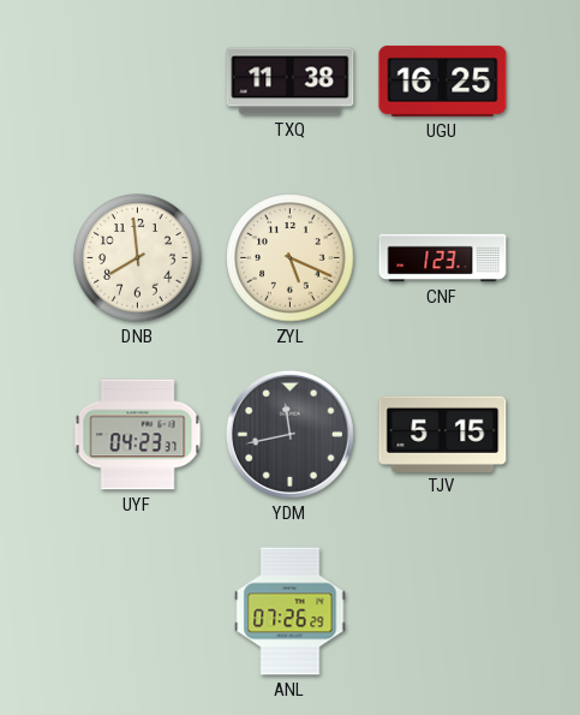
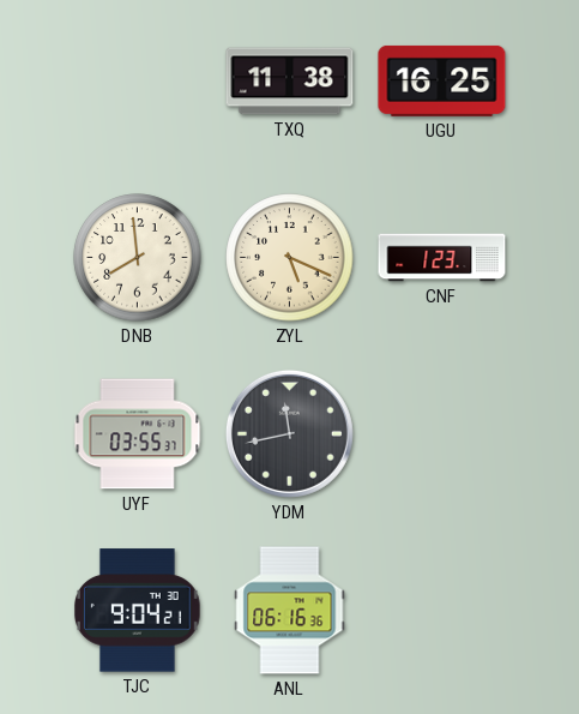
UYF: 04:23 -> 03:55
TJV: 5:15 -> none
TJC: none -> 9:04
ANL: 07:26 -> 06:16
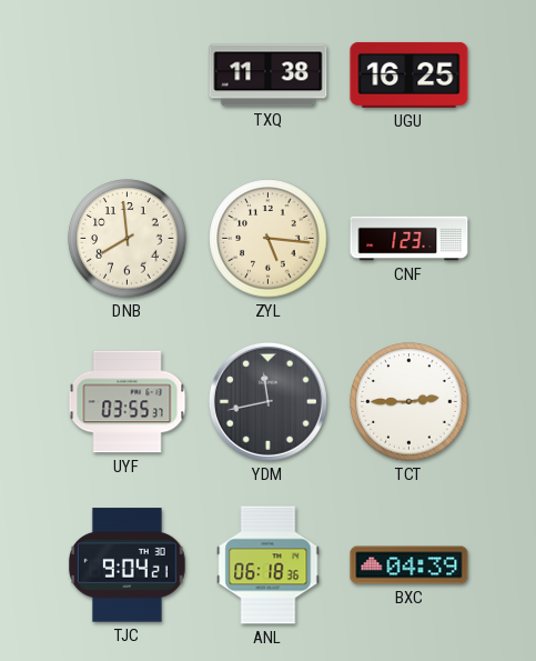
ZYL: 5:19 -> 5:16
TCT: none -> 2:45
ANL: 06:16 -> 06:18
BXC: none -> 04:39
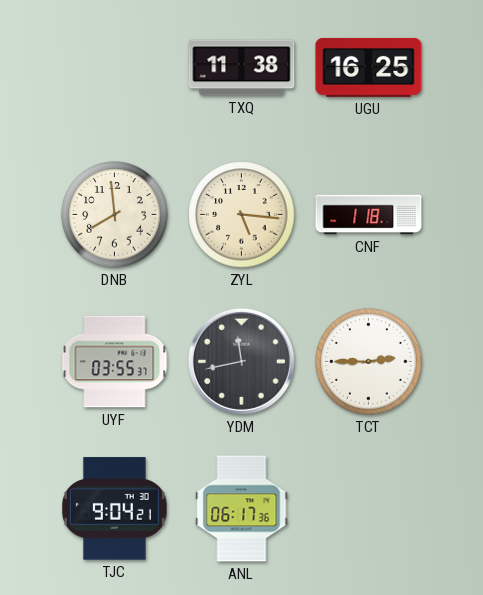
CNF: 1:23 -> 1:18
ANL: 06:18 -> 06:17
BXC: 04:39 -> none
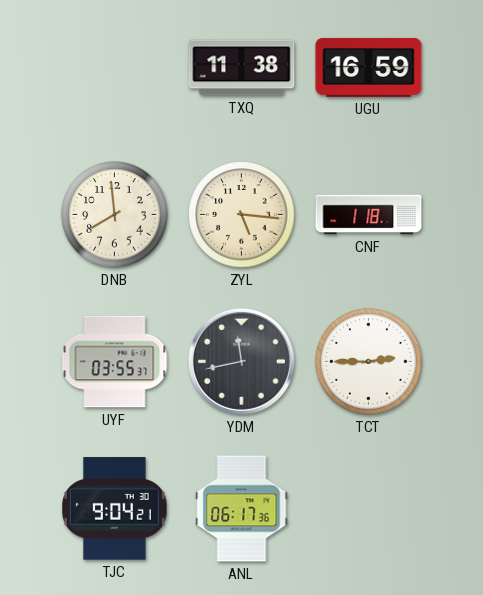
UGU: 16:25 -> 16:59
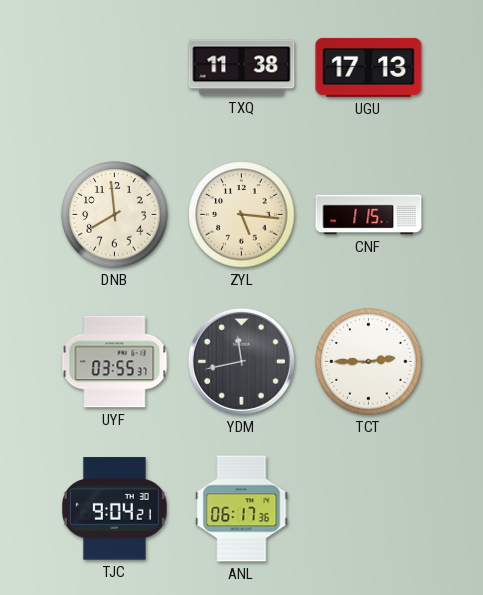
UGU: 16:59 -> 17:13
CNF: 1:18 -> 1:15
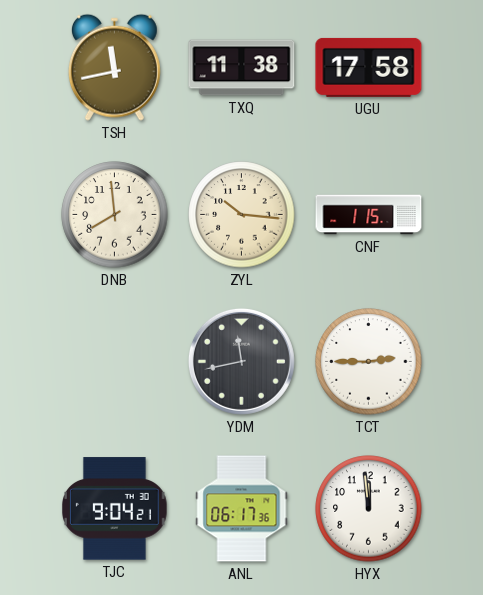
TSH: none -> 11:43
UGU: 17:13 -> 17:58
ZYL: 5:16 -> 10:16
UYF: 03:55 -> none
HYX: none -> 11:59
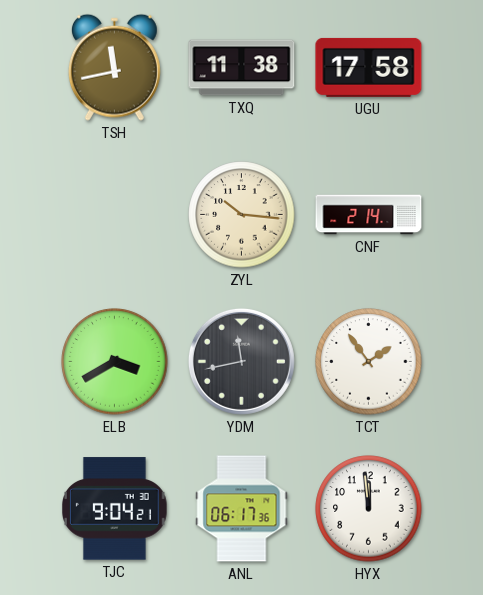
DNB: 7:59 -> none
CNF: 1:15 -> 2:14
ELB: none -> 3:40
TCT: 2:45 -> 1:54
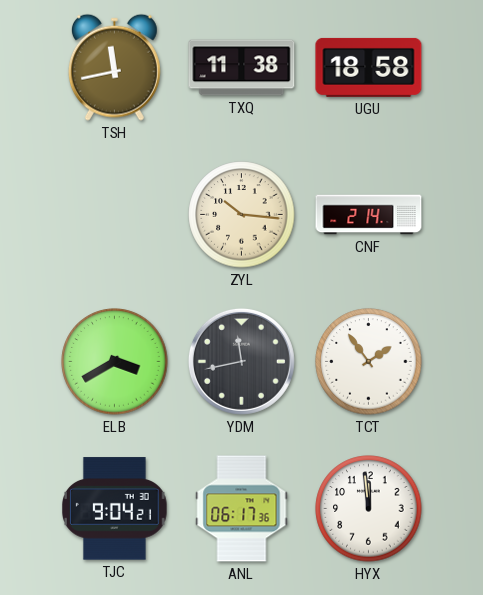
UGU: 17:58 -> 18:58
